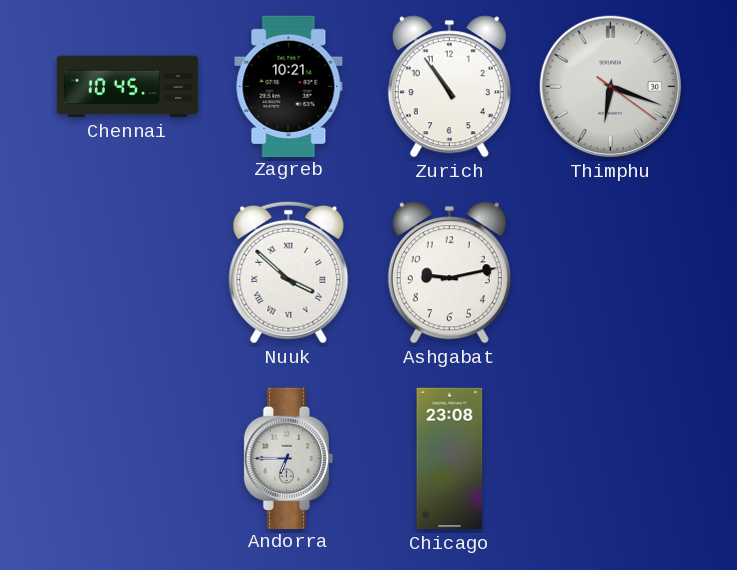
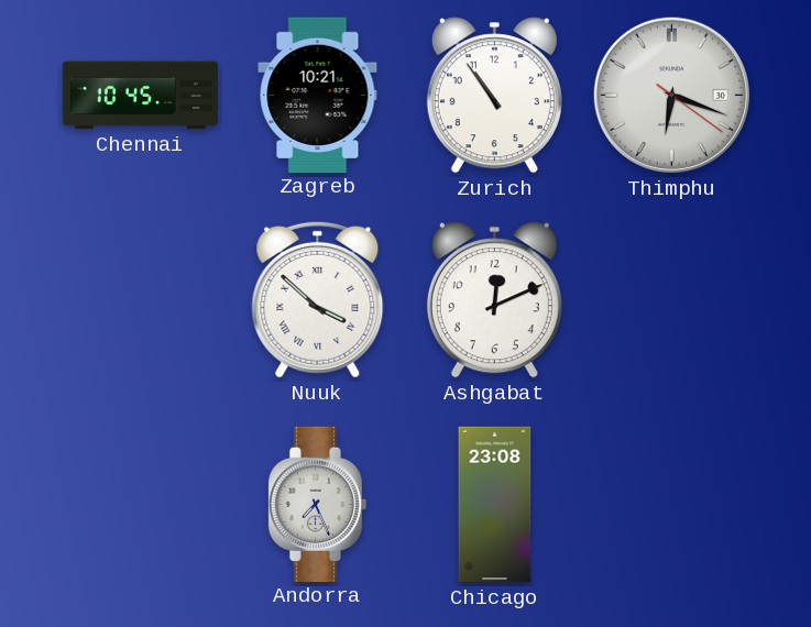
Ashgabat: 9:13 -> 12:11
Andorra: 6:45 -> 7:26
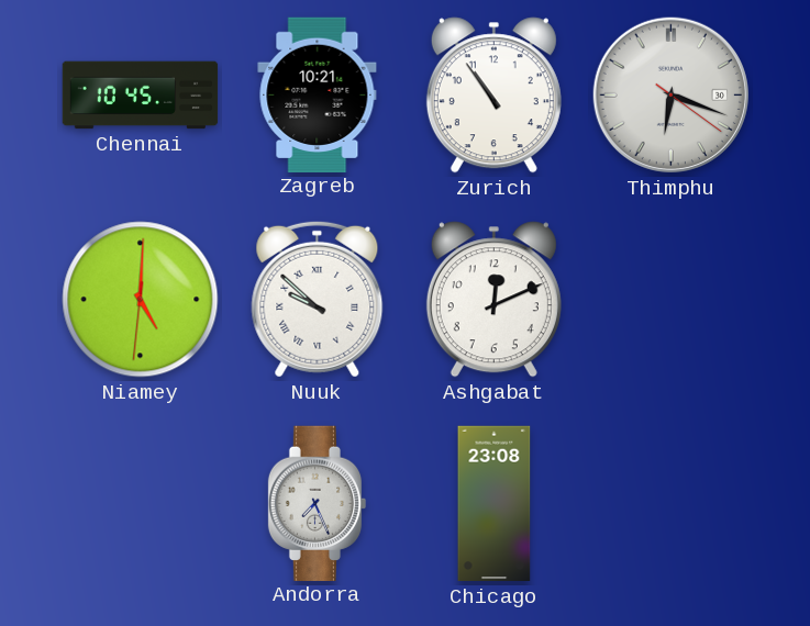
Niamey: none -> 5:00
Nuuk: 3:52 -> 9:52
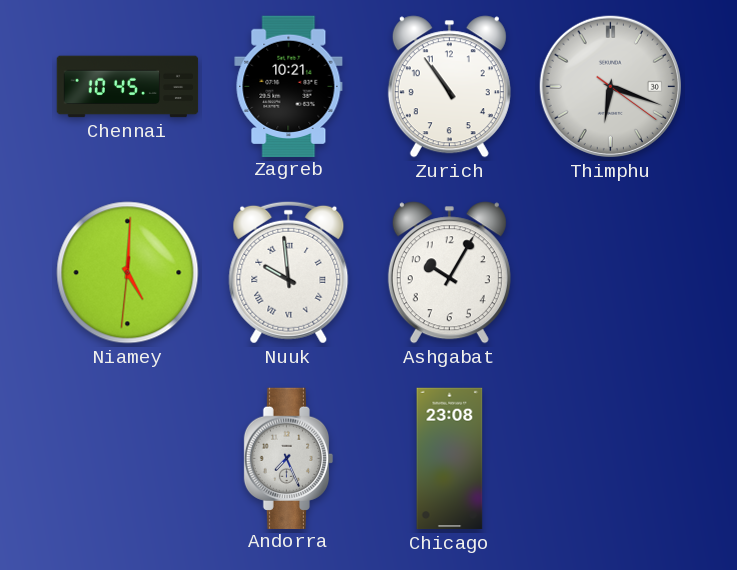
Nuuk: 9:52 -> 9:59
Ashgabat: 12:11 -> 10:05
